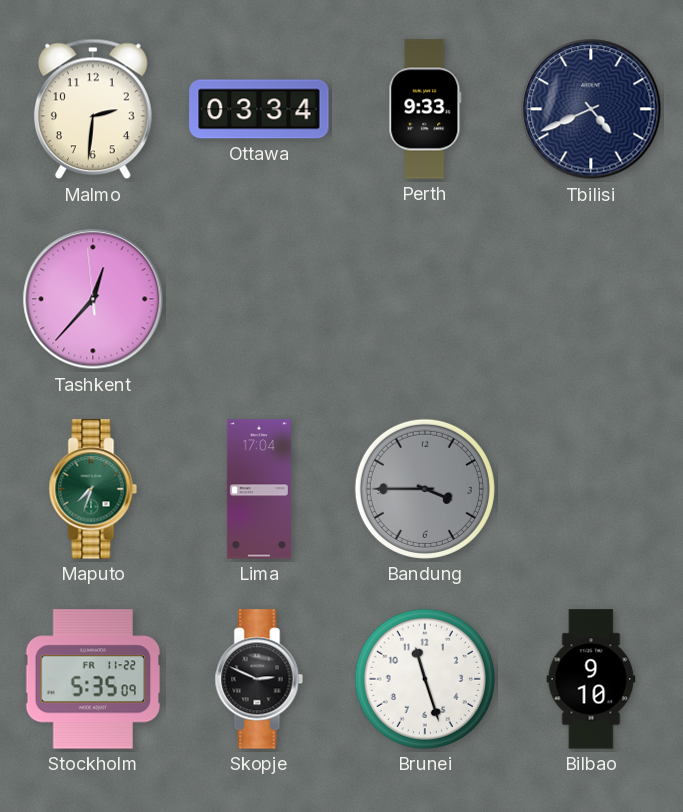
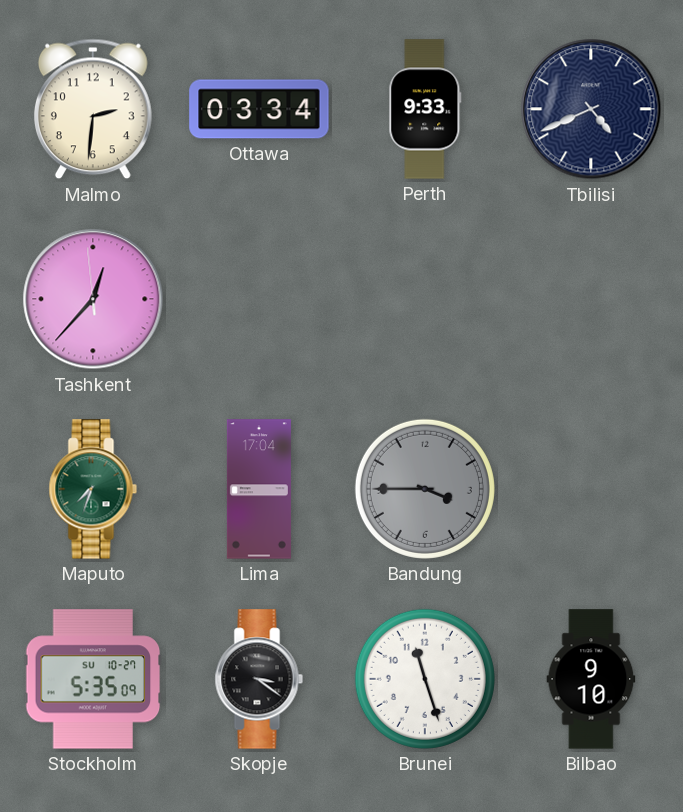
Stockholm date: FR 11-22 -> SU 10-27
Skopje: 2:49 -> 3:21
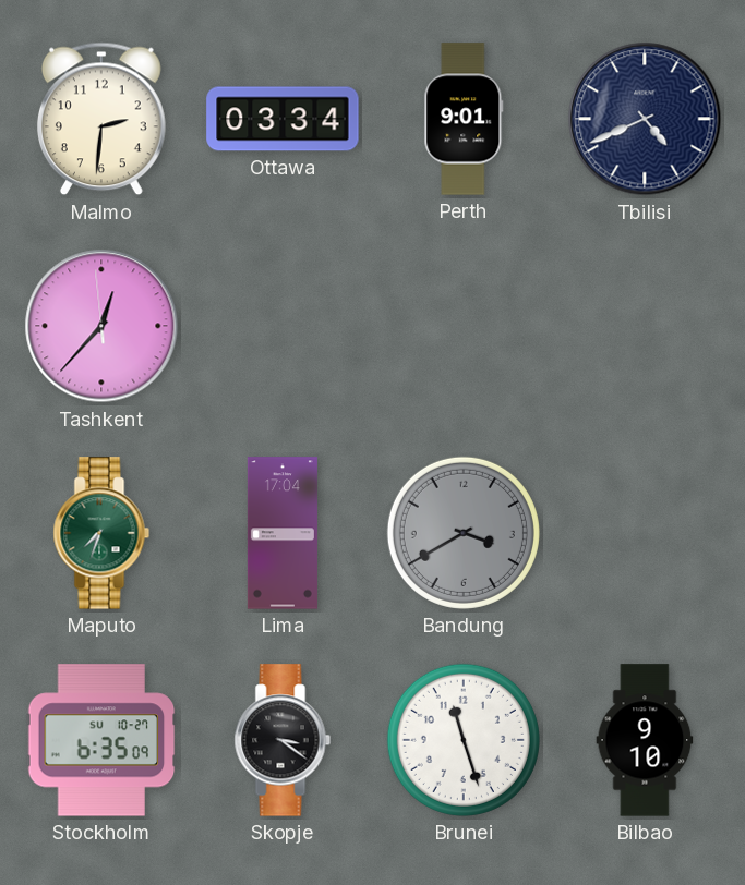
Perth: 9:33 -> 9:01
Bandung: 3:45 -> 3:40
Stockholm: 5:35 -> 6:35
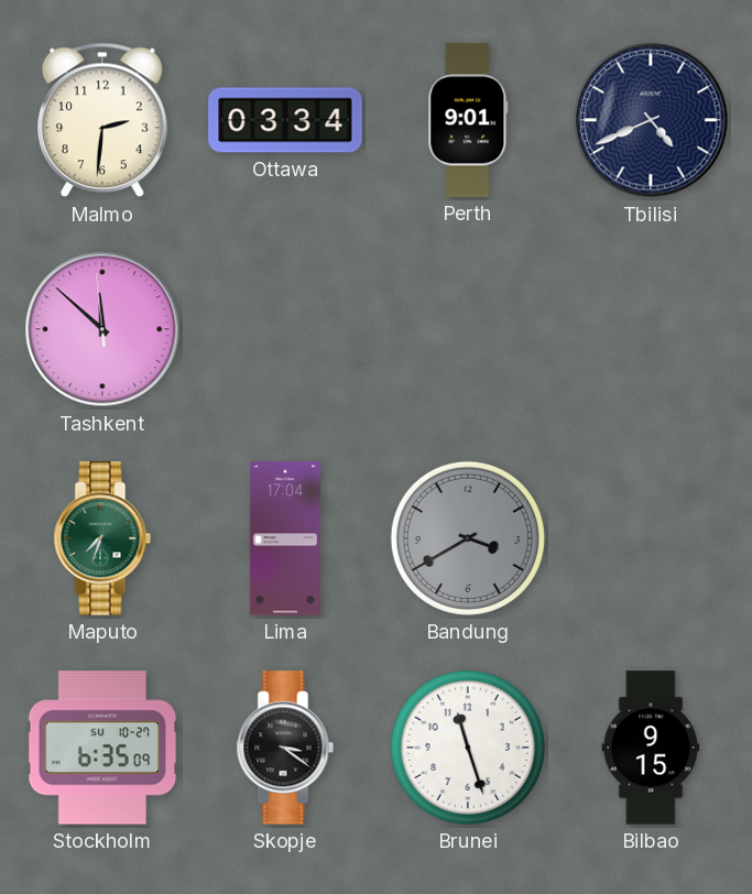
Tashkent: 12:36 -> 11:51
Bilbao: 9:10 -> 9:15
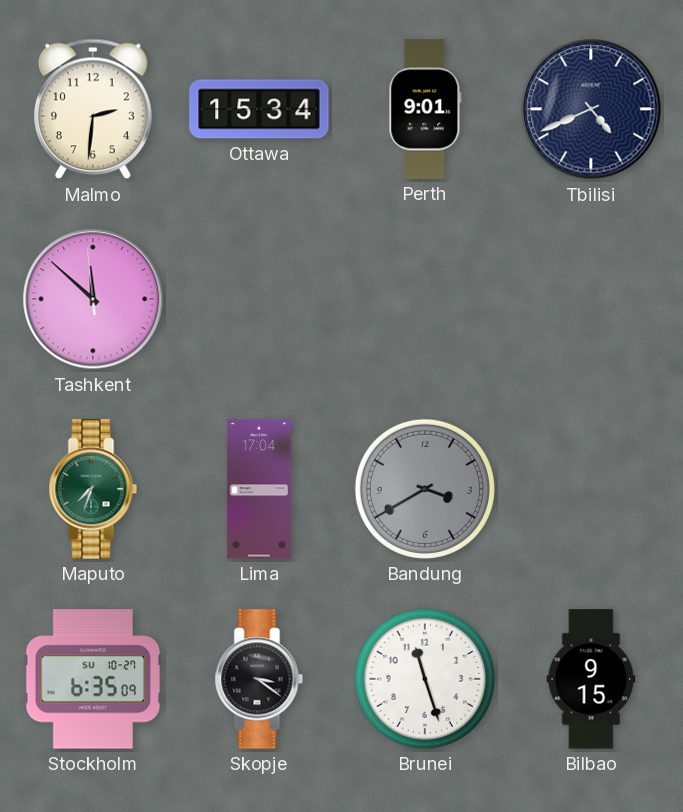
Ottawa: 03:34 -> 15:34
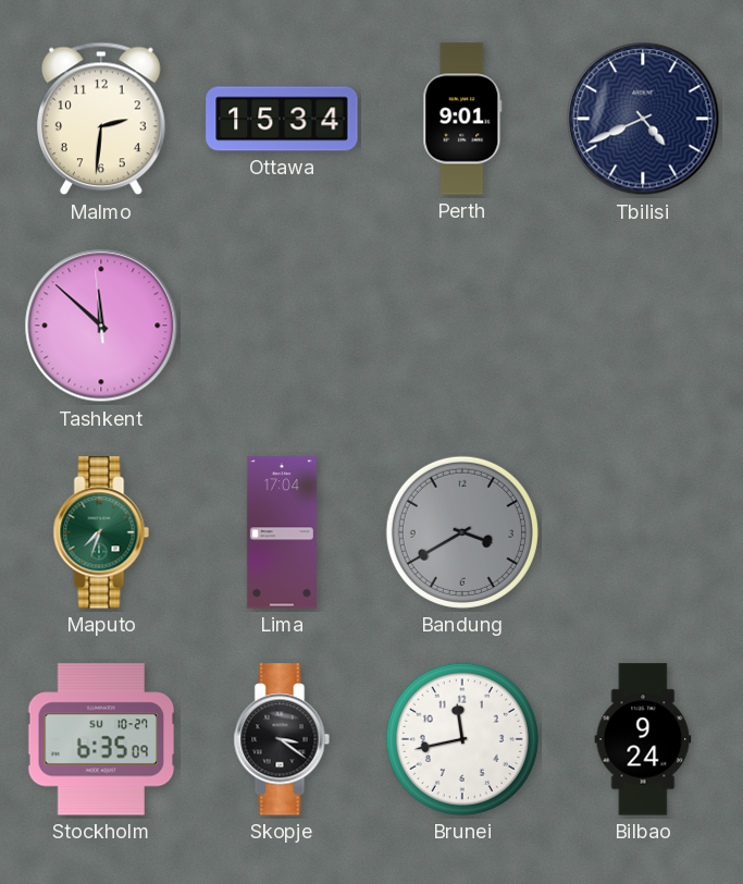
Brunei: 11:27 -> 11:43
Bilbao: 9:15 -> 9:24
